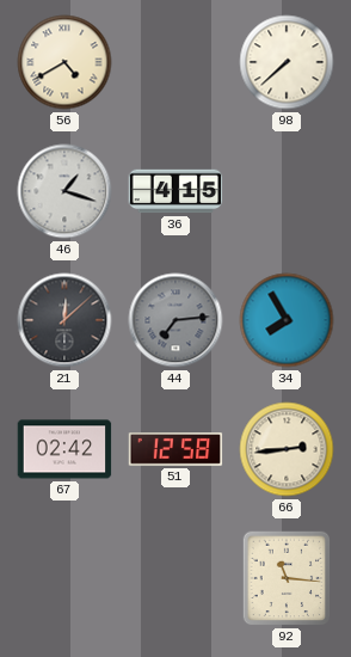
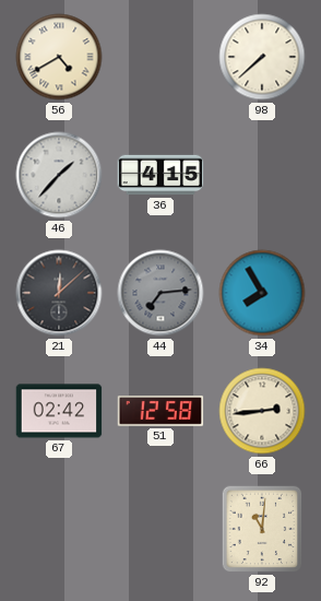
46: 1:18 -> 1:37
92: 11:16 -> 11:01
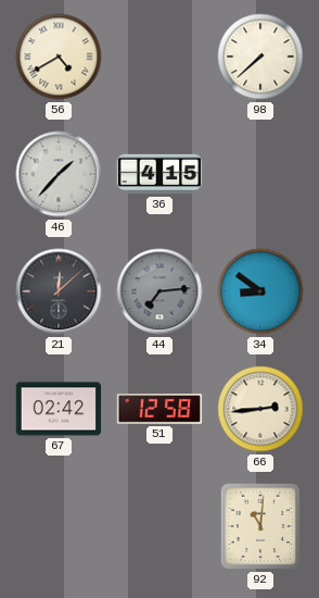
34: 7:55 -> 8:51
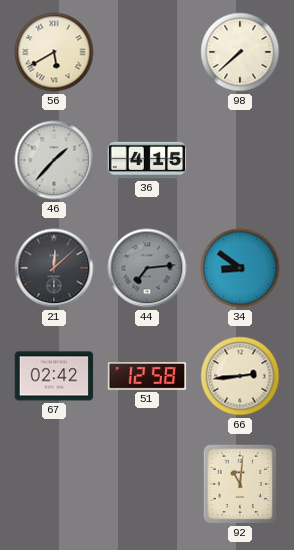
56: 4:40 -> 5:40
